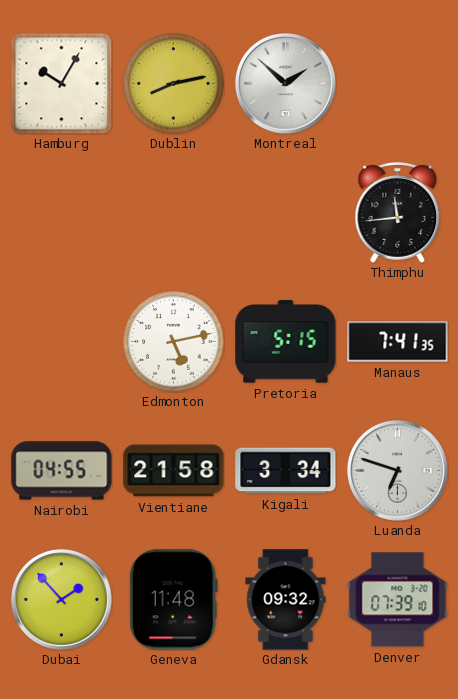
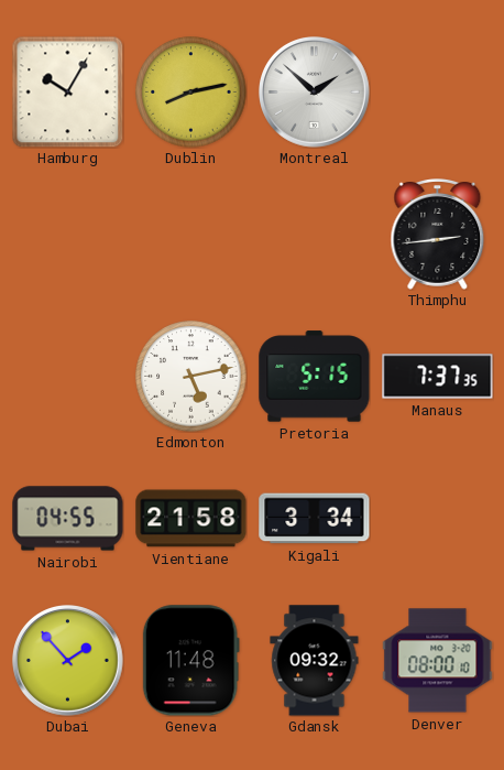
Thimphu: 11:44 -> 2:44
Manaus: 7:41 -> 7:37
Luanda: 6:48 -> none
Denver: 07:39 -> 08:00
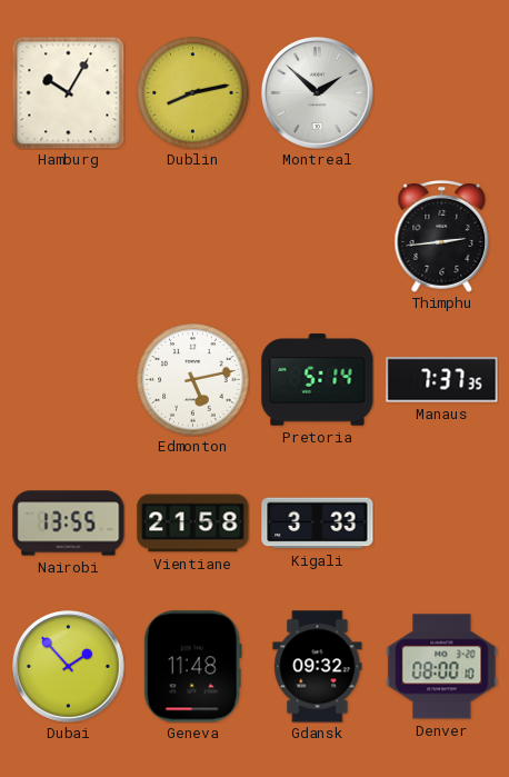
Pretoria: 5:15 -> 5:14
Nairobi: 04:55 -> 13:55
Kigali: 3:34 -> 3:33
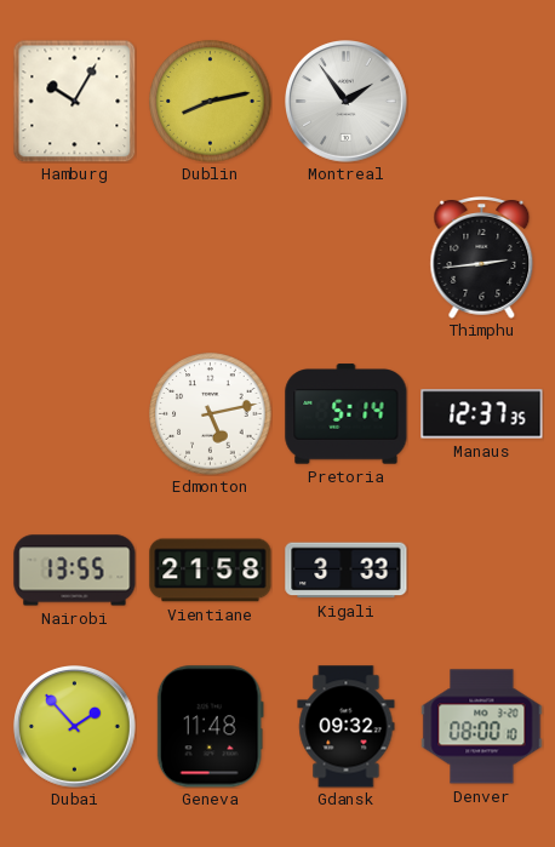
Montreal: 1:52 -> 1:54
Manaus: 7:37 -> 12:37
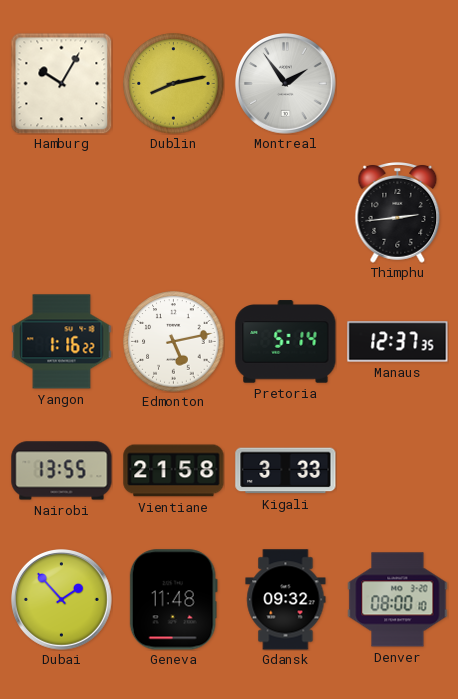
Yangon: none -> 1:16
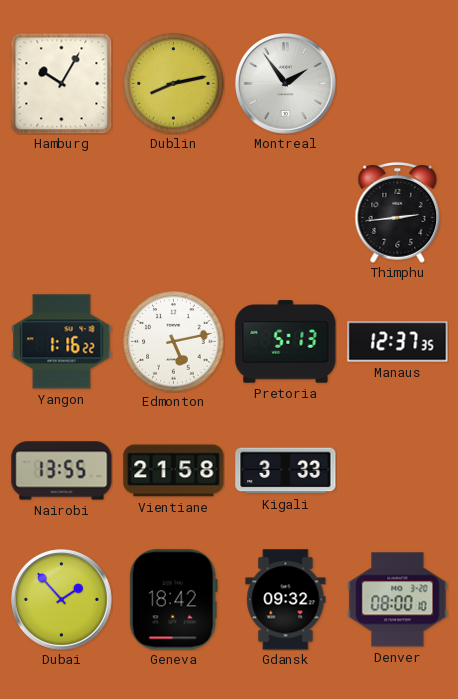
Pretoria: 5:14 -> 5:13
Geneva: 11:48 -> 18:42
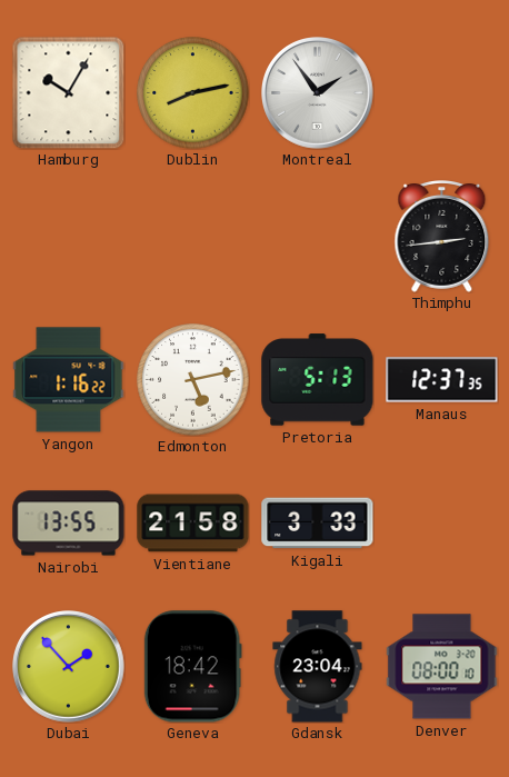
Gdansk: 09:32 -> 23:04
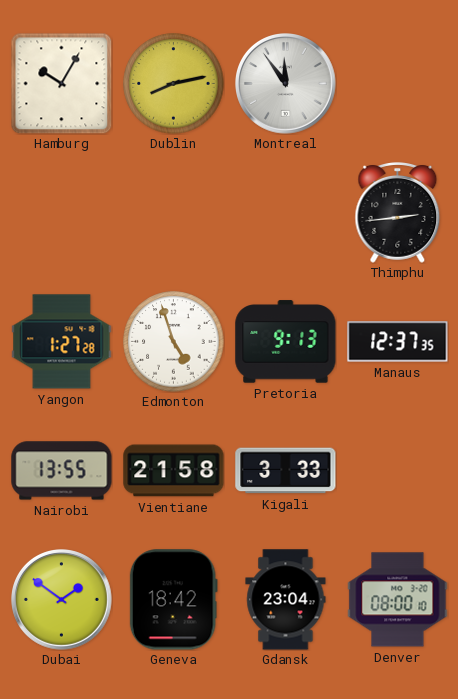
Montreal: 1:54 -> 11:54
Yangon: 1:16 -> 1:27
Edmonton: 5:13 -> 4:57
Pretoria: 5:13 -> 9:13
Dubai: 1:53 -> 1:51
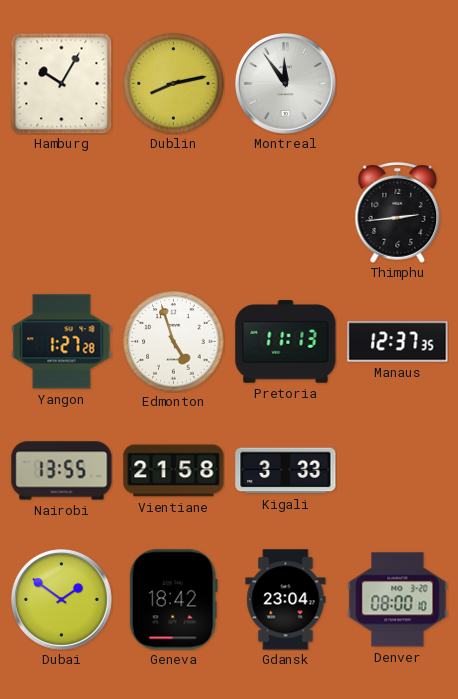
Pretoria: 9:13 -> 11:13
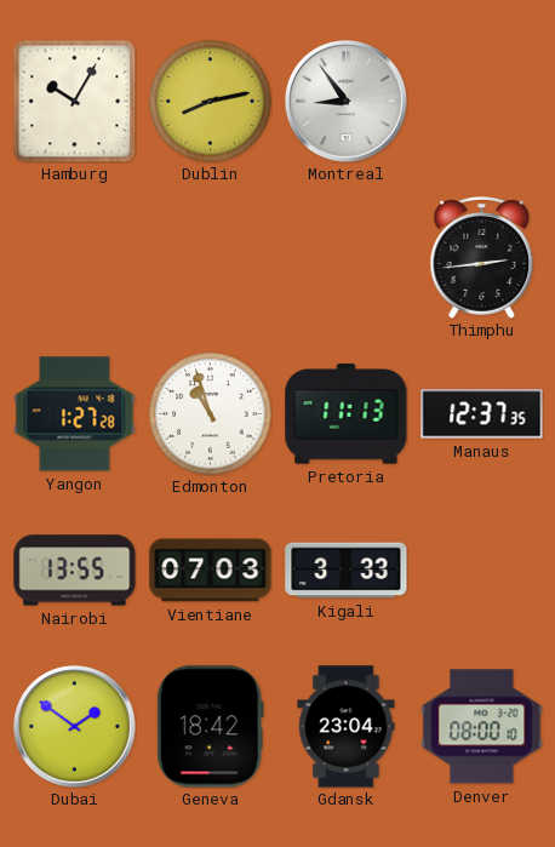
Montreal: 11:54 -> 8:54
Edmonton: 4:57 -> 10:57
Vientiane: 21:58 -> 07:03
